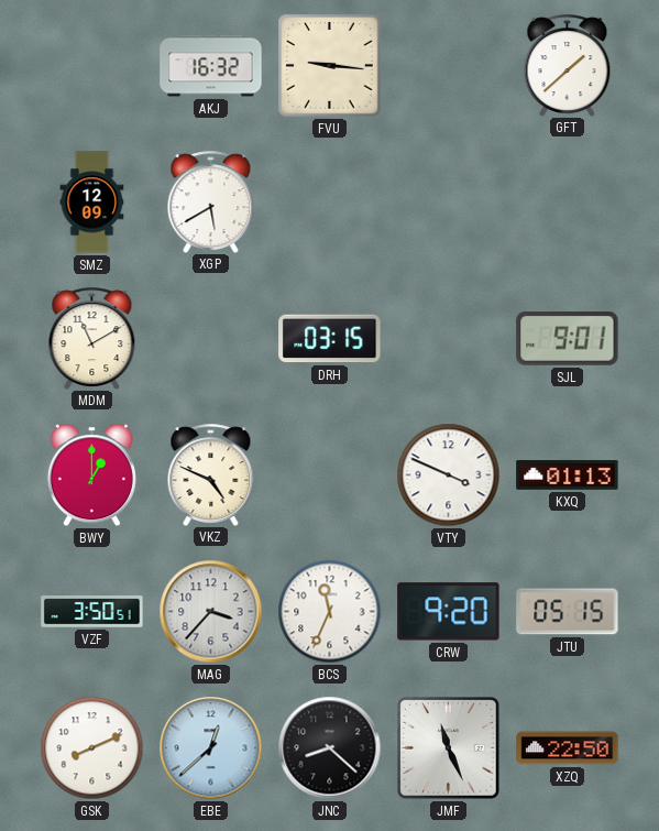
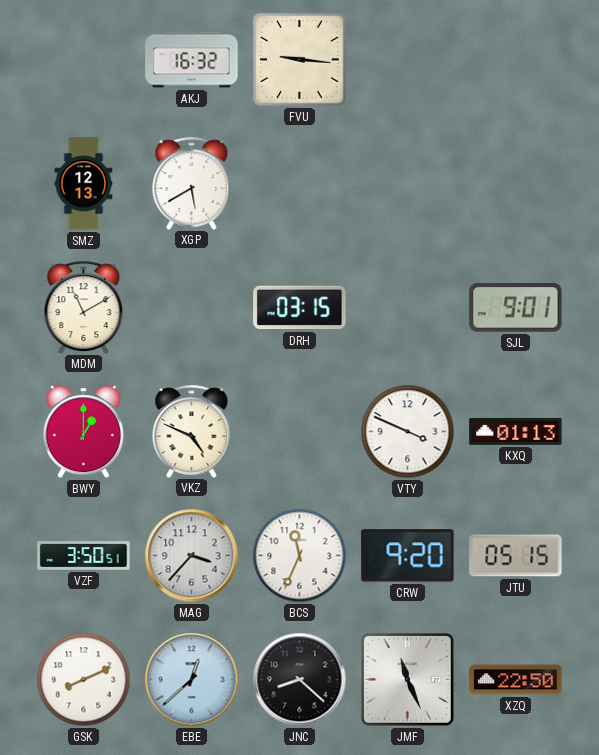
GFT: 1:38 -> none
SMZ: 12:09 -> 12:13
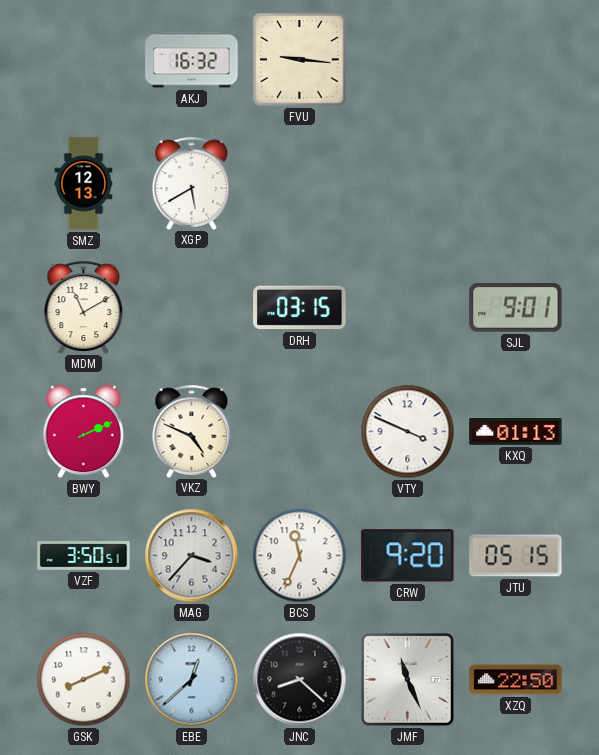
BWY: 1:00 -> 2:11
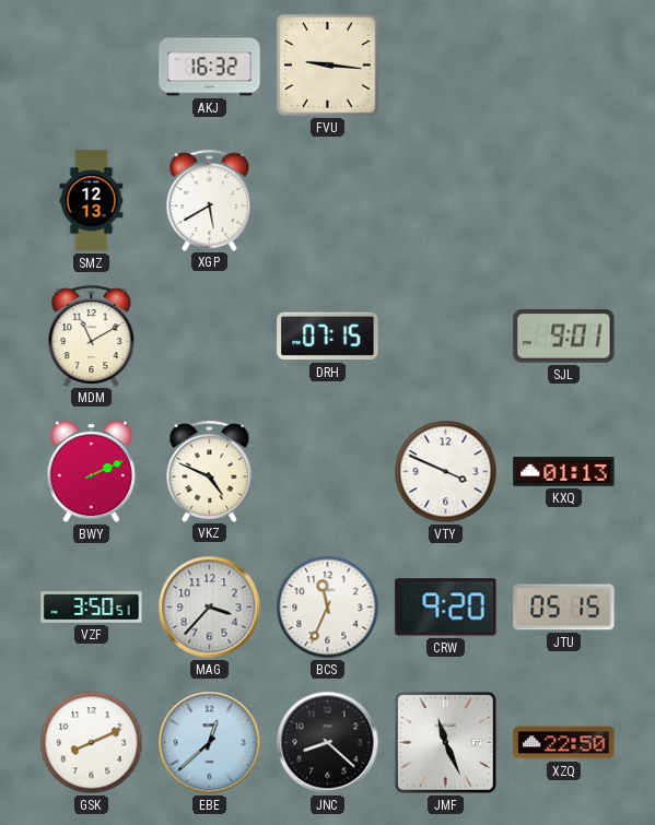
DRH: 03:15 -> 07:15
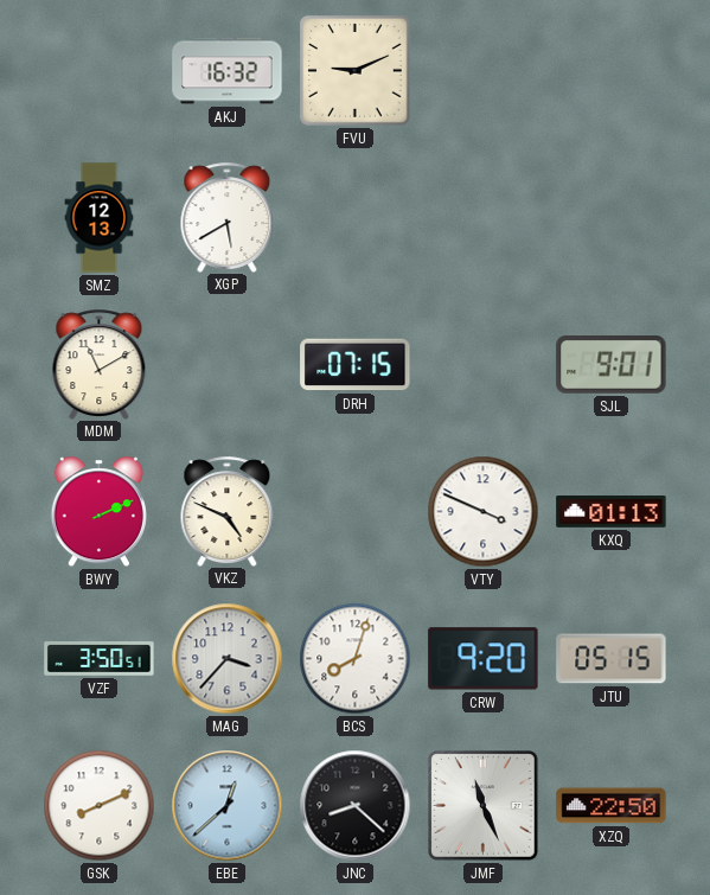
FVU: 9:16 -> 9:11
BCS: 11:34 -> 8:03
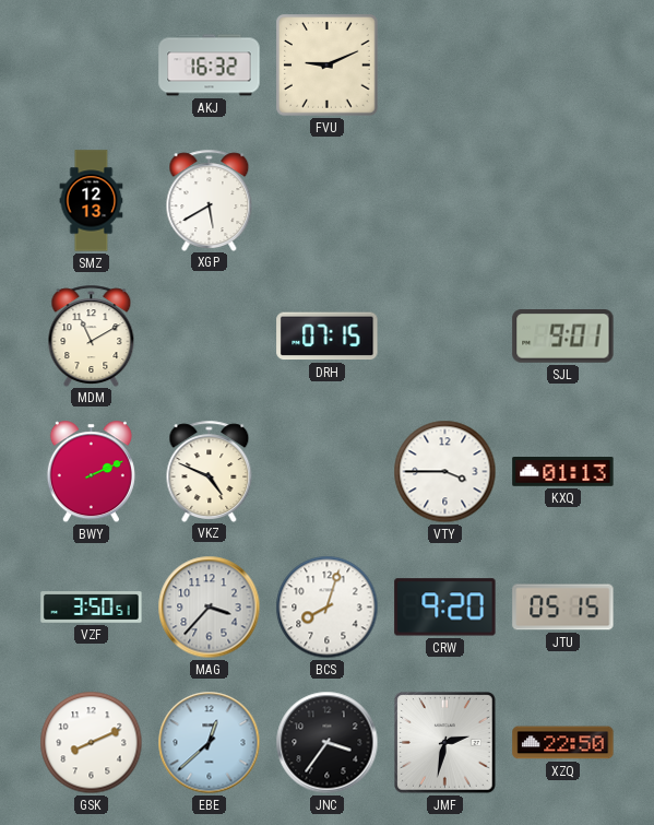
VTY: 3:49 -> 3:45
JNC: 8:22 -> 3:36
JMF: 11:26 -> 2:32
